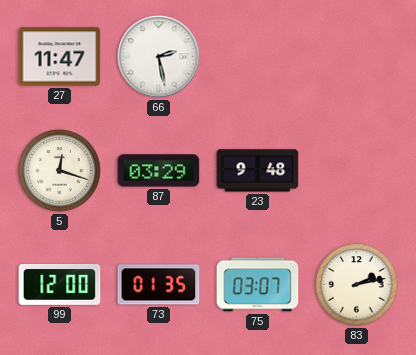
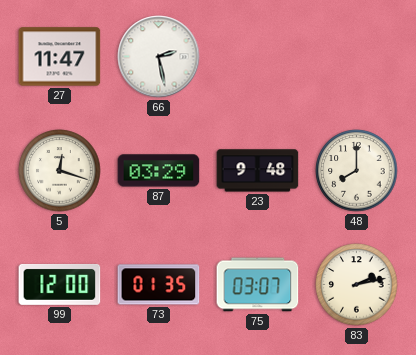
48: none -> 8:00
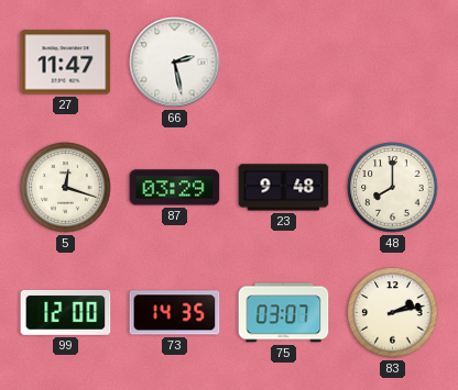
73: 01:35 -> 14:35
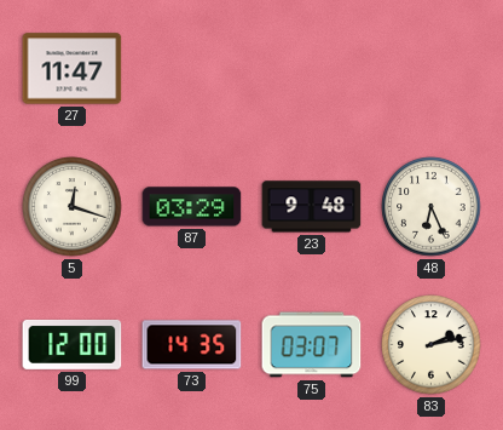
66: 2:28 -> none
48: 8:00 -> 6:26
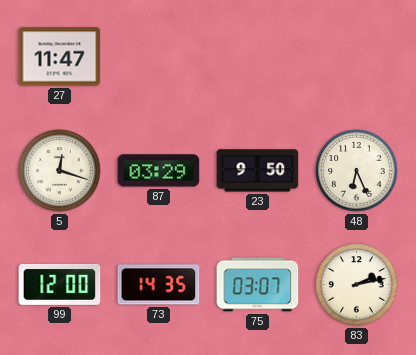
23: 9:48 -> 9:50
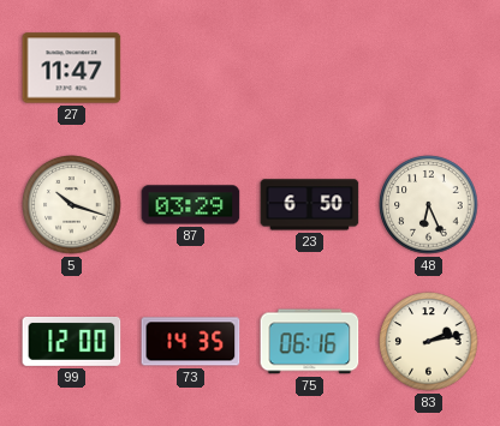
5: 12:18 -> 10:18
23: 9:50 -> 6:50
75: 03:07 -> 06:16
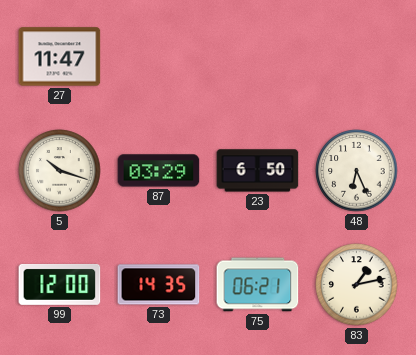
75: 06:16 -> 06:21
83: 2:13 -> 1:13
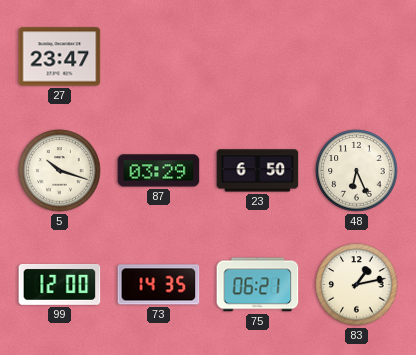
27: 11:47 -> 23:47
